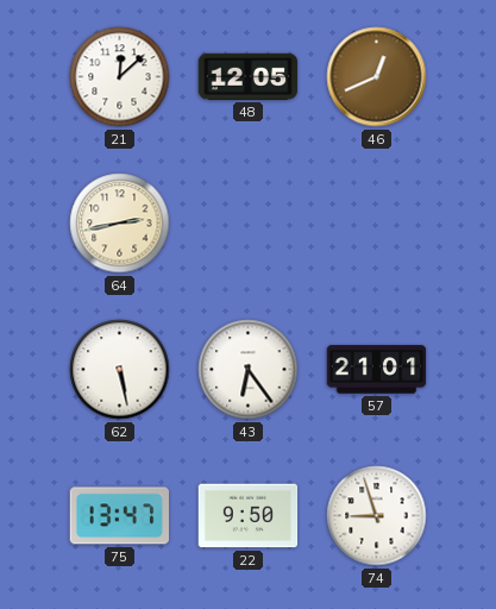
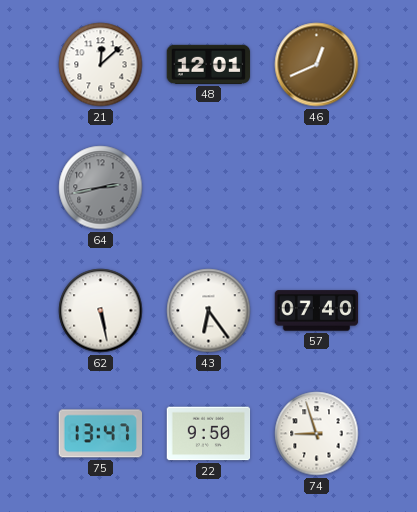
48: 12:05 -> 12:01
64 dial: cream -> grey
57: 21:01 -> 07:40
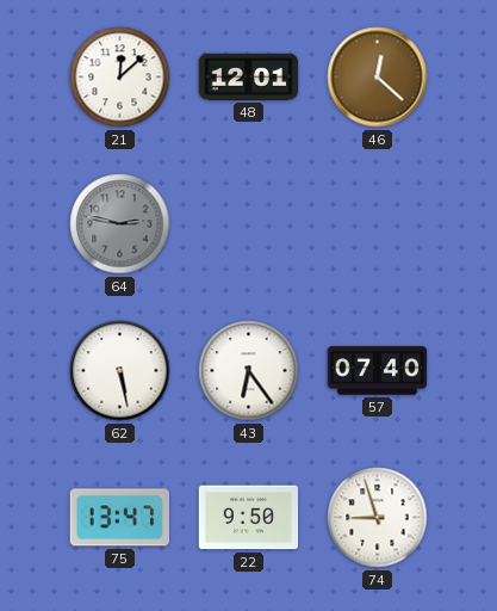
46: 12:41 -> 12:22
64: 2:43 -> 2:47
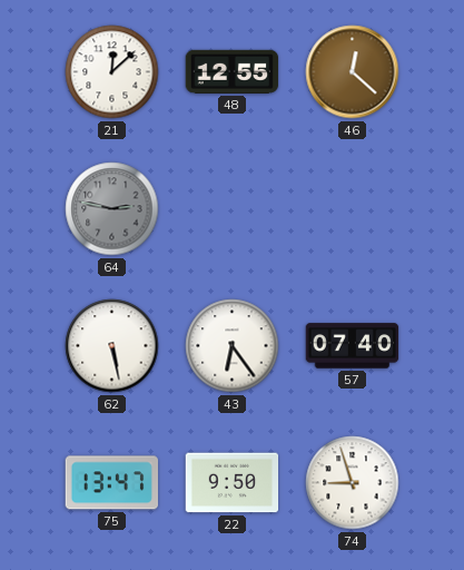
48: 12:01 -> 12:55
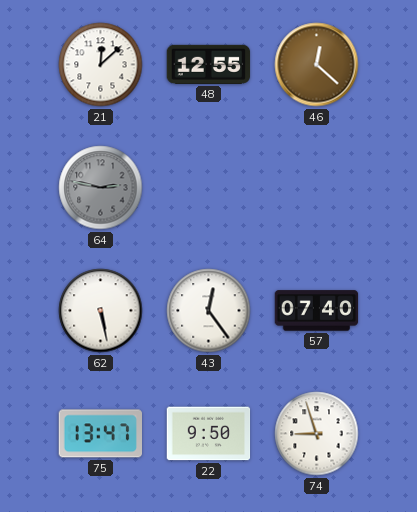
43: 6:24 -> 12:24
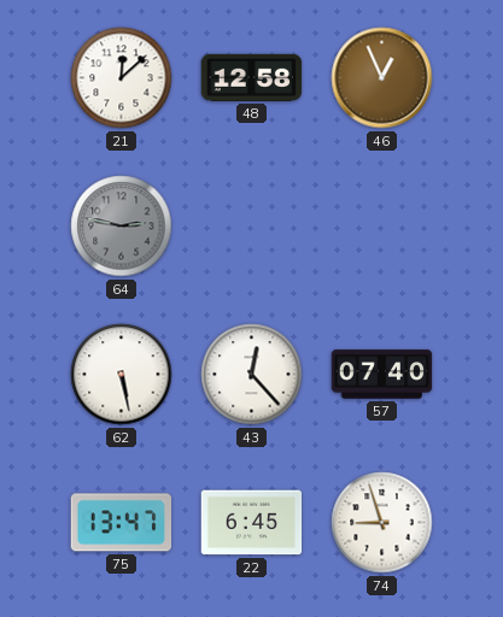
48: 12:55 -> 12:58
46: 12:22 -> 12:56
43: 12:24 -> 12:23
22: 9:50 -> 6:45
